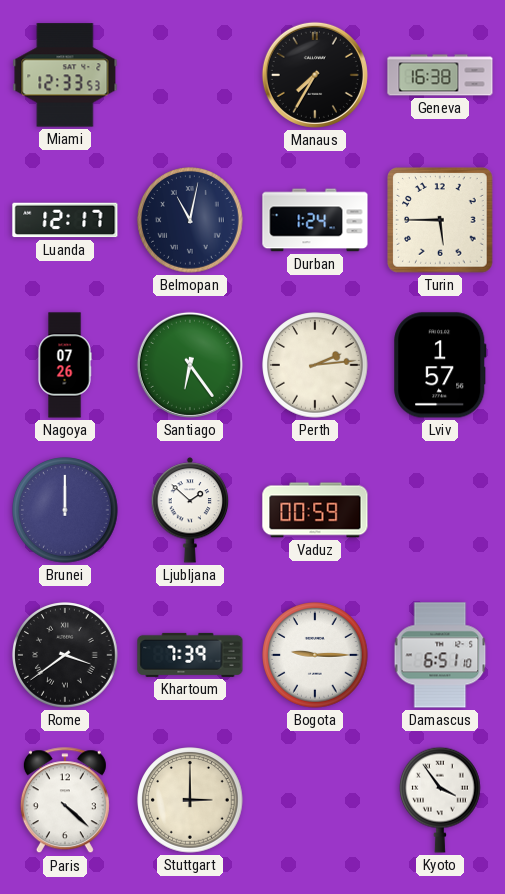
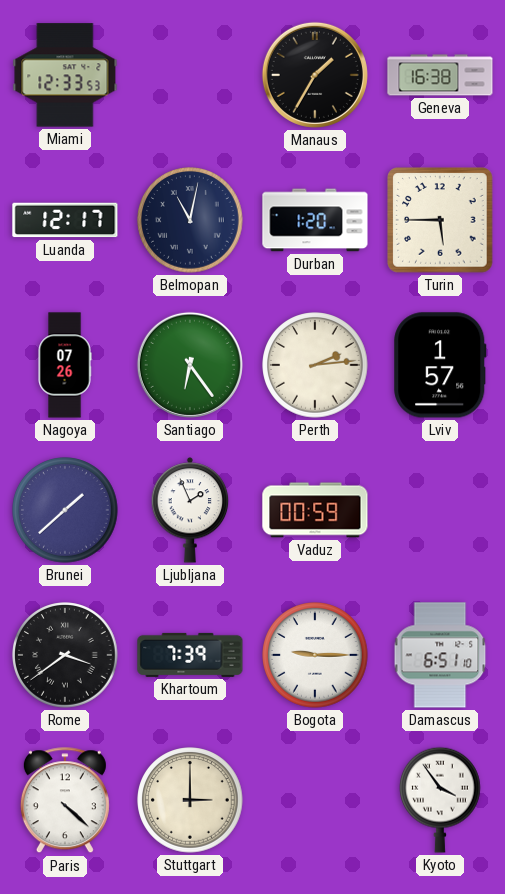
Manaus: 7:35 -> 1:35
Durban: 1:24 -> 1:20
Brunei: 12:00 -> 1:38
Ljubljana: 1:52 -> 1:56
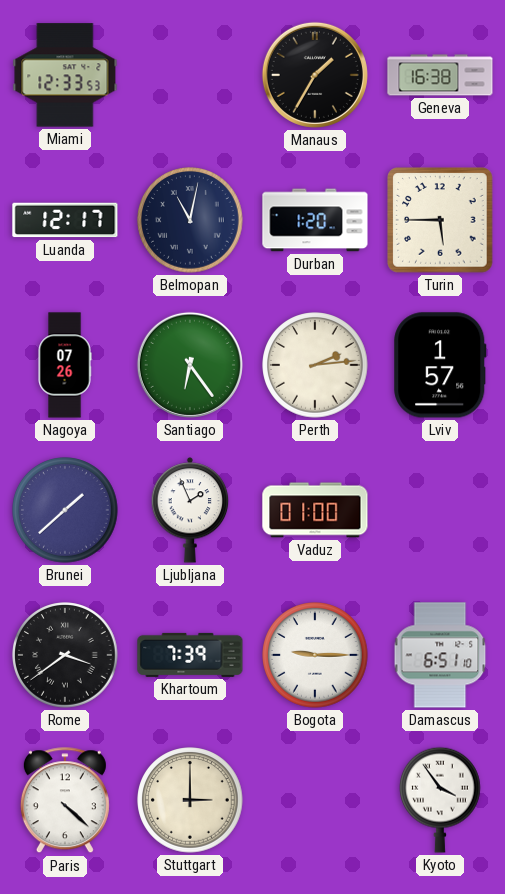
Vaduz: 00:59 -> 01:00
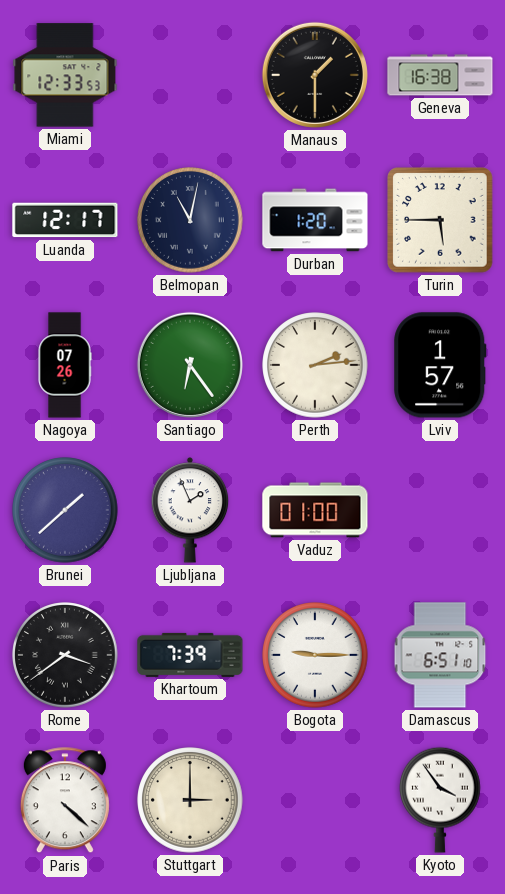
Manaus: 1:35 -> 1:30
